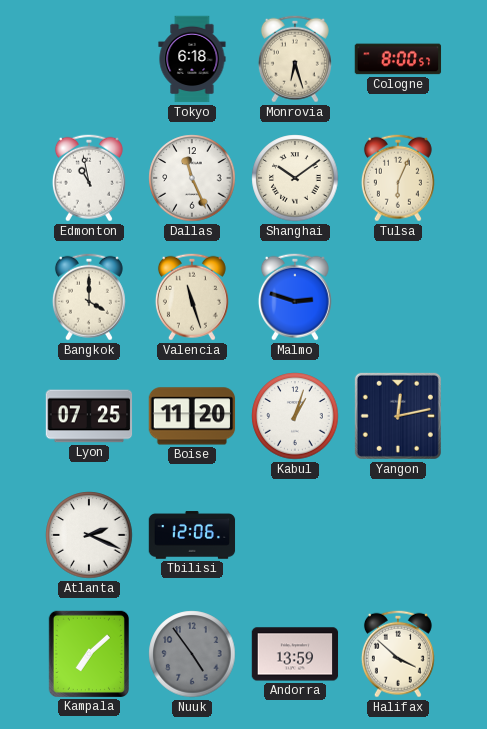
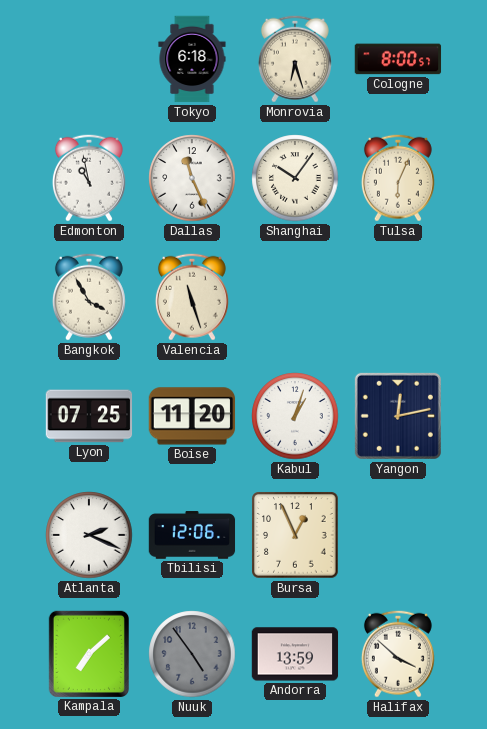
Shanghai: 10:09 -> 10:06
Bangkok: 4:00 -> 3:55
Malmo: 2:48 -> none
Bursa: none -> 12:56
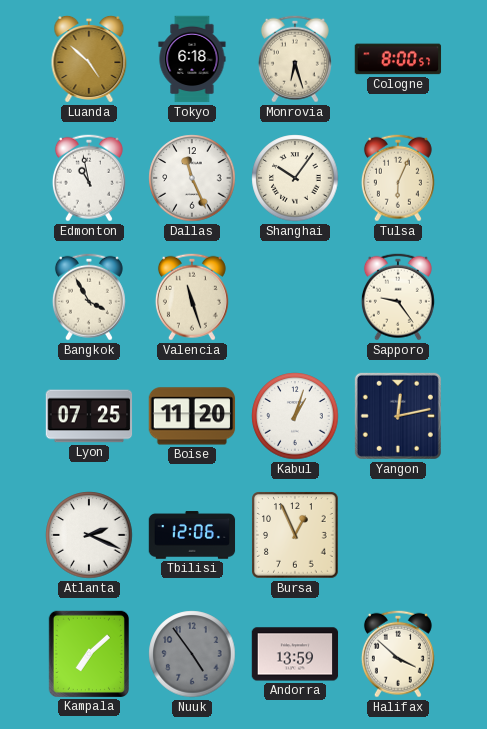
Luanda: none -> 4:52
Sapporo: none -> 9:24
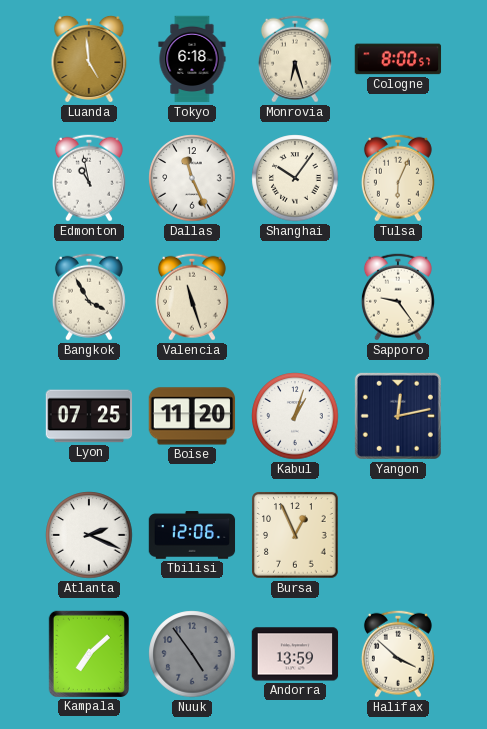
Luanda: 4:52 -> 4:59
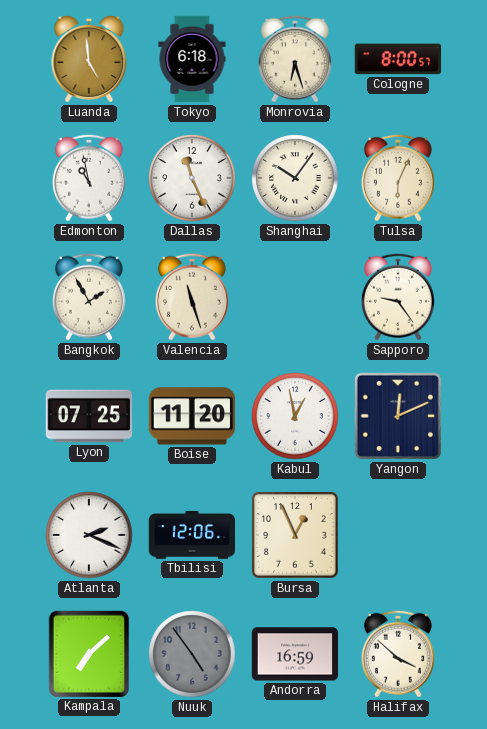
Bangkok: 3:55 -> 1:55
Kabul: 1:03 -> 12:58
Yangon: 12:13 -> 12:11
Andorra: 13:59 -> 16:59
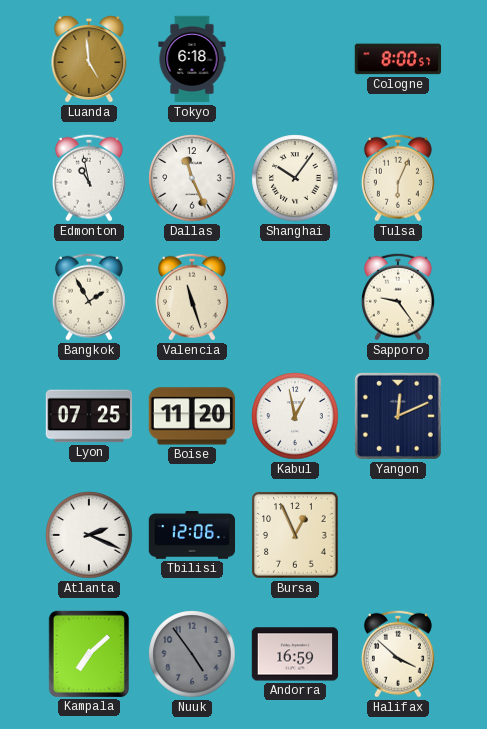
Monrovia: 6:27 -> none
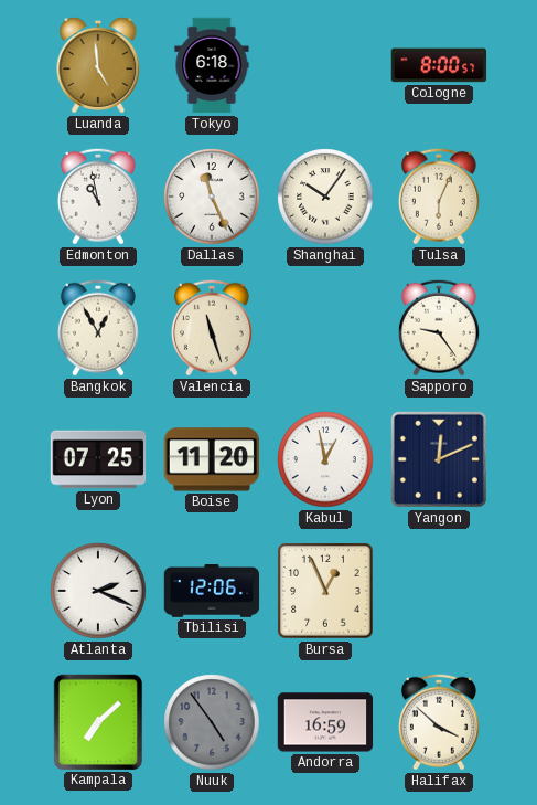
Bangkok: 1:55 -> 12:55
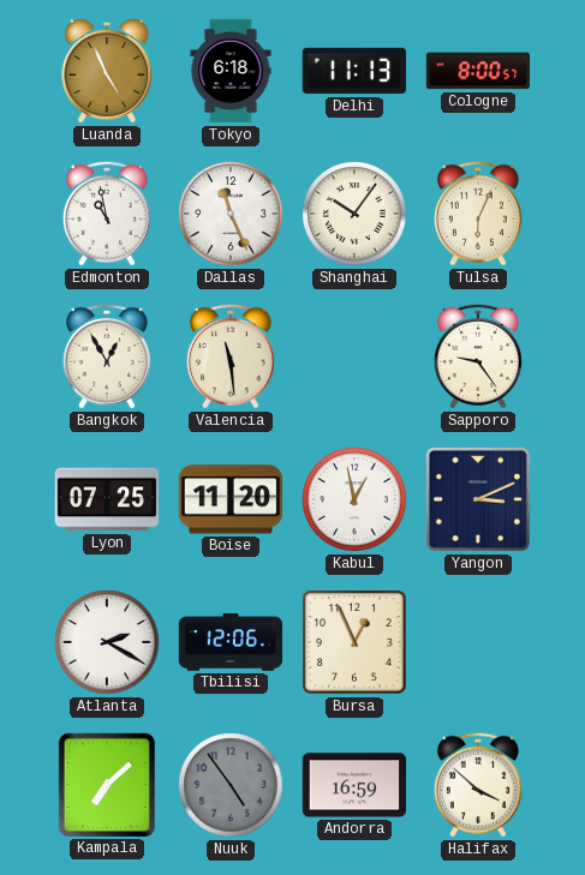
Luanda: 4:59 -> 4:56
Delhi: none -> 11:13
Valencia: 11:27 -> 11:29
Yangon: 12:11 -> 3:11
Atlanta: 2:19 -> 2:20
